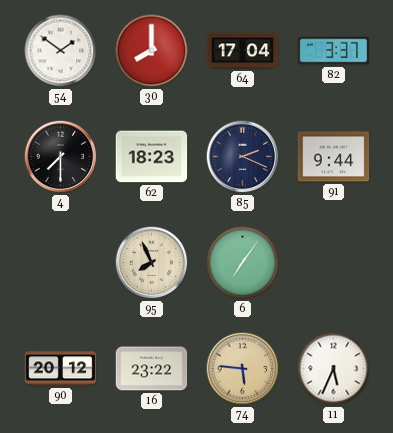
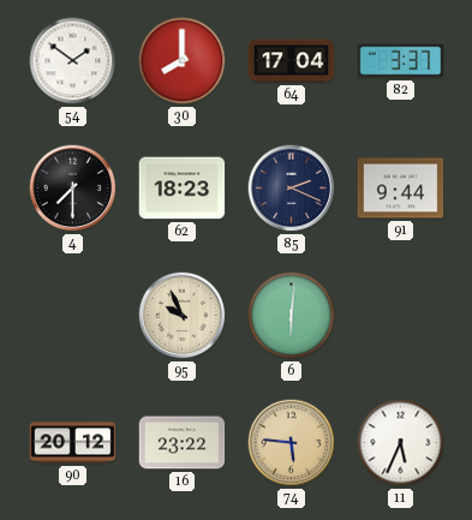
95: 7:56 -> 9:56
6: 7:06 -> 6:01
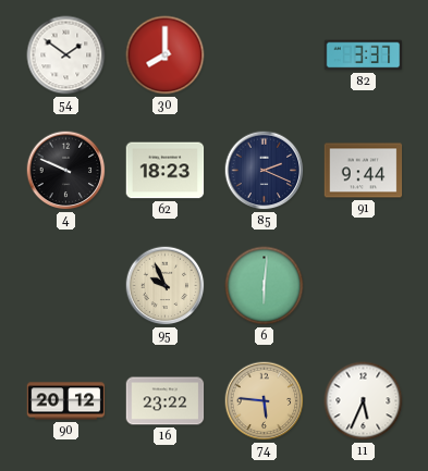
64: 17:04 -> none
4: 7:30 -> 9:49
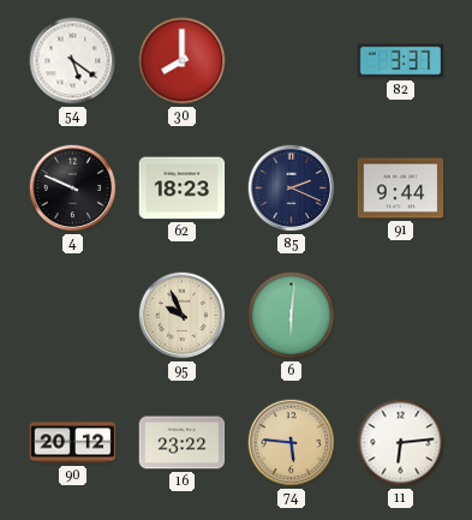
54: 1:51 -> 5:21
11: 5:34 -> 6:14
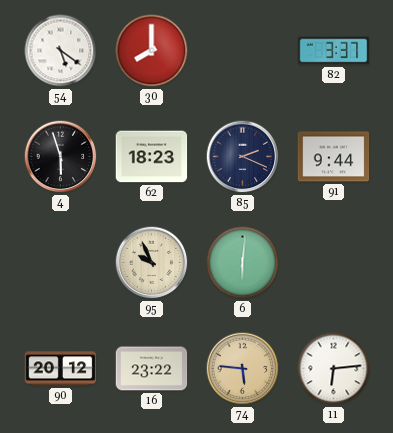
4: 9:49 -> 5:57
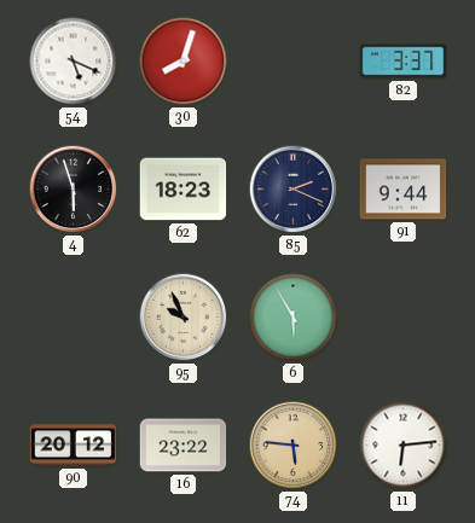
54: 5:21 -> 5:19
30: 8:00 -> 8:03
6: 6:01 -> 5:55
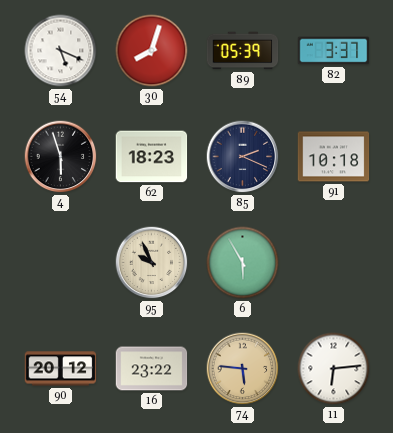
89: none -> 05:39
91: 9:44 -> 10:18
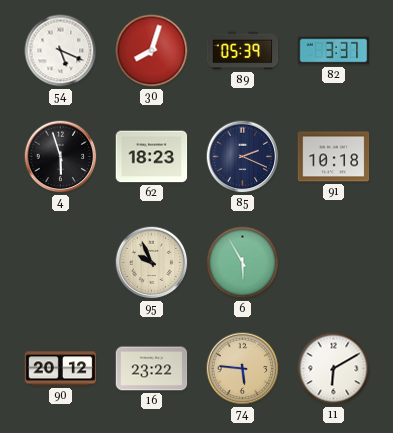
11: 6:14 -> 6:10
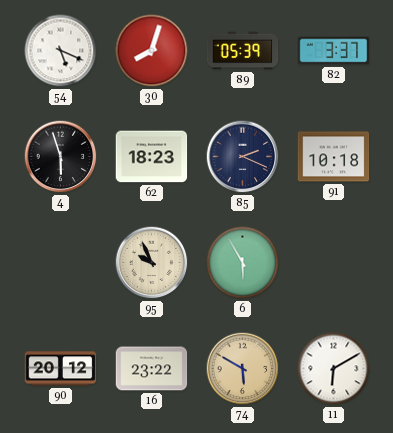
74: 5:46 -> 5:50
